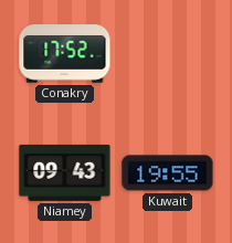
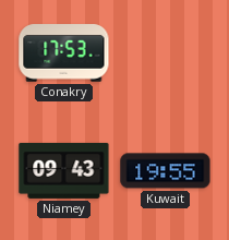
Conakry: 17:52 -> 17:53
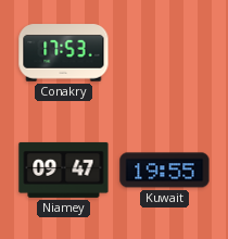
Niamey: 09:43 -> 09:47
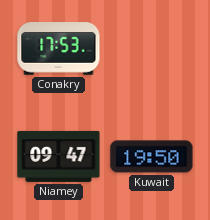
Kuwait: 19:55 -> 19:50
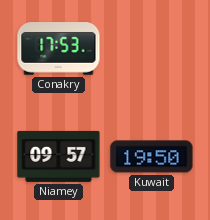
Niamey: 09:47 -> 09:57
